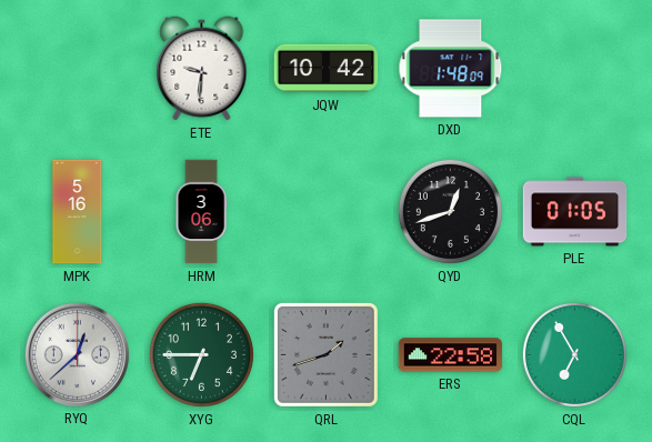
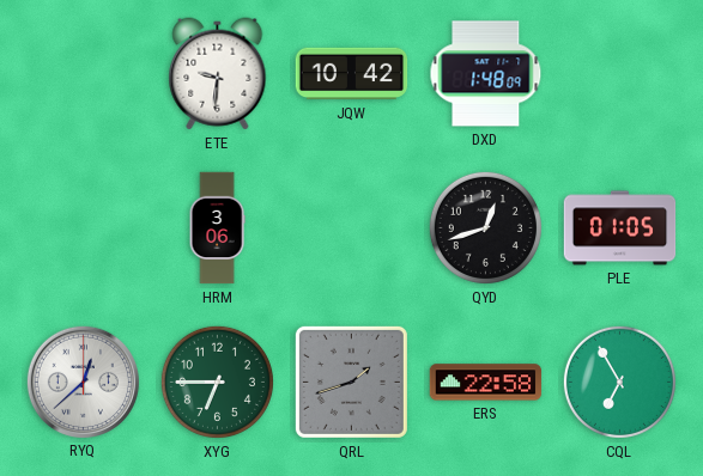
MPK: 5:16 -> none
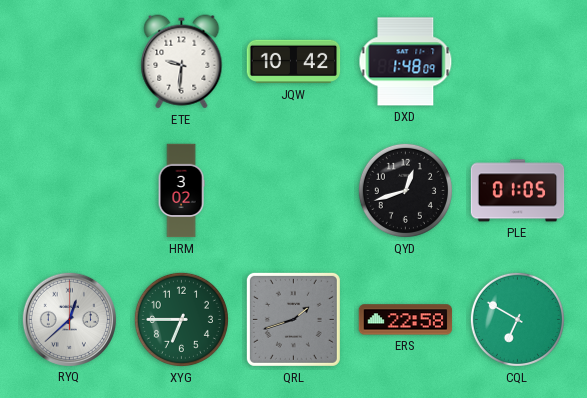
HRM: 3:06 -> 3:02
CQL: 6:55 -> 6:50
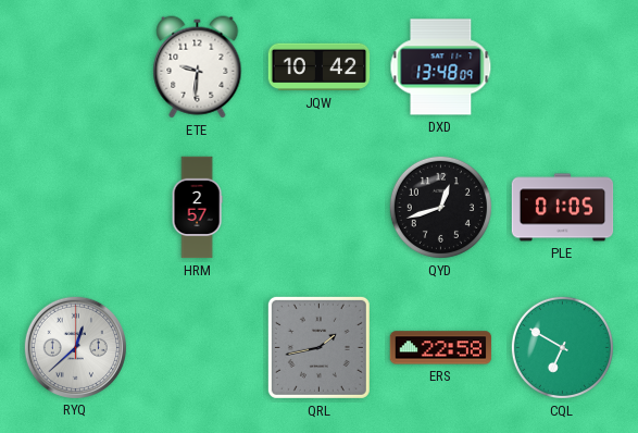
DXD: 1:48 -> 13:48
HRM: 3:02 -> 2:57
XYG: 6:45 -> none
QRL: 1:42 -> 1:43
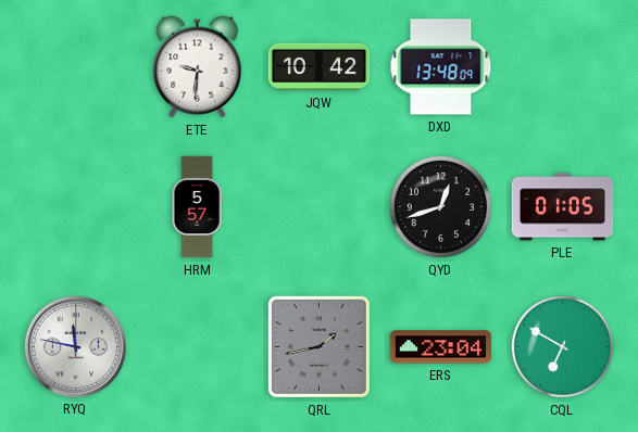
HRM: 2:57 -> 5:57
RYQ: 12:38 -> 11:47
ERS: 22:58 -> 23:04
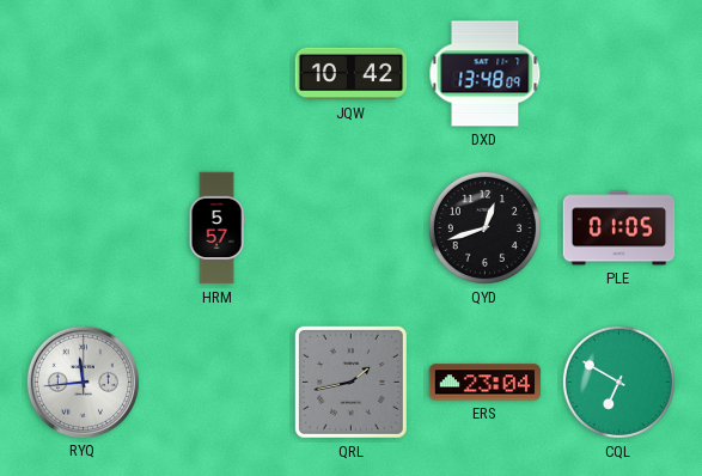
ETE: 9:31 -> none
RYQ: 11:47 -> 11:44
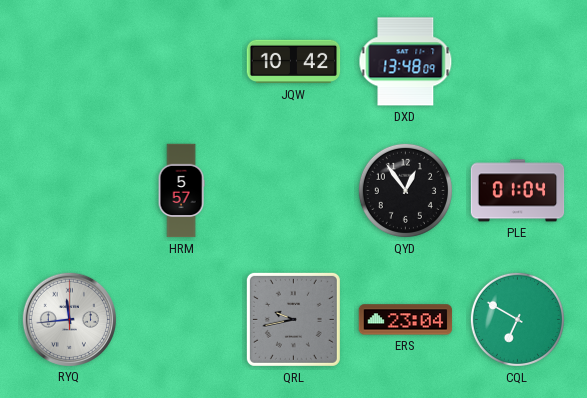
QYD: 12:42 -> 12:54
PLE: 01:05 -> 01:04
QRL: 1:43 -> 9:43
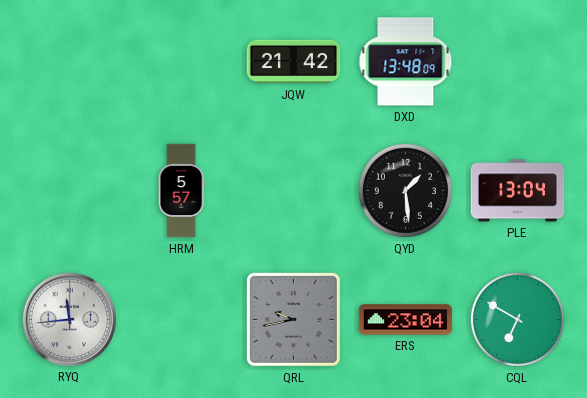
JQW: 10:42 -> 21:42
QYD: 12:54 -> 1:29
PLE: 01:04 -> 13:04
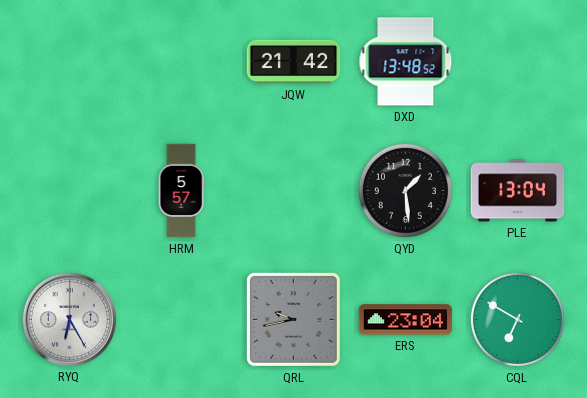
DXD: 13:48:09 -> 13:48:52
RYQ: 11:44 -> 6:25
